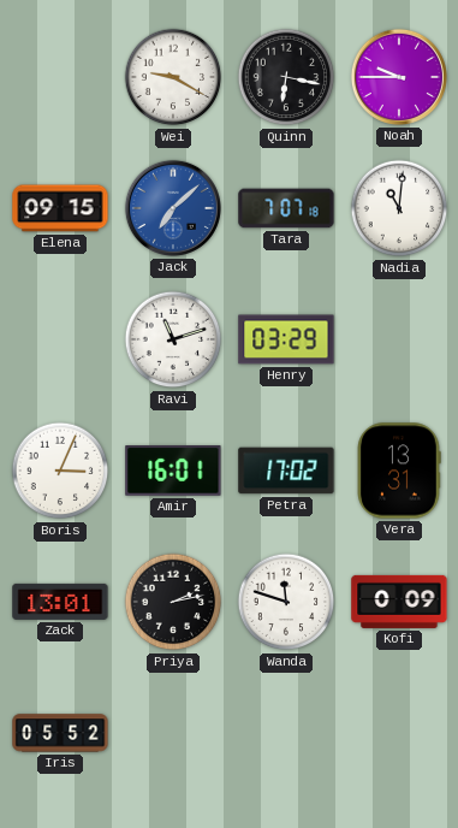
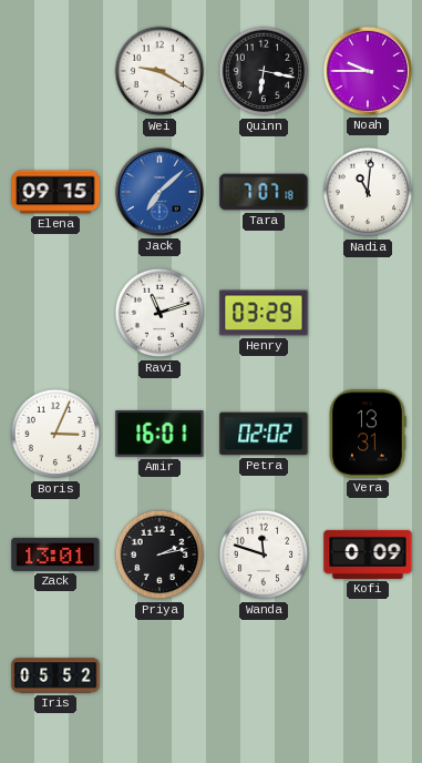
Petra: 17:02 -> 02:02
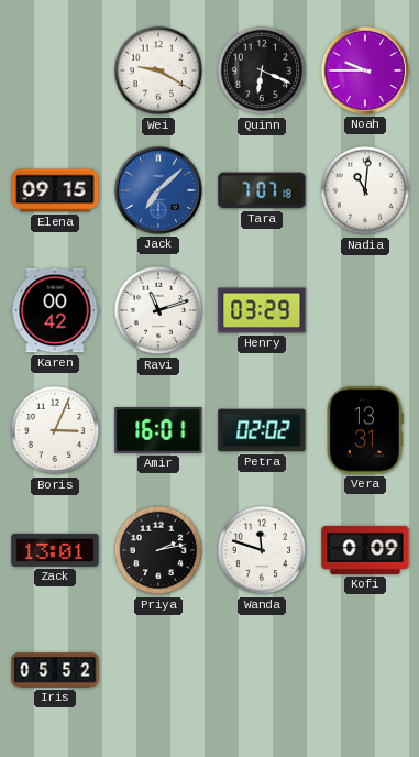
Quinn: 6:17 -> 6:19
Karen: none -> 00:42
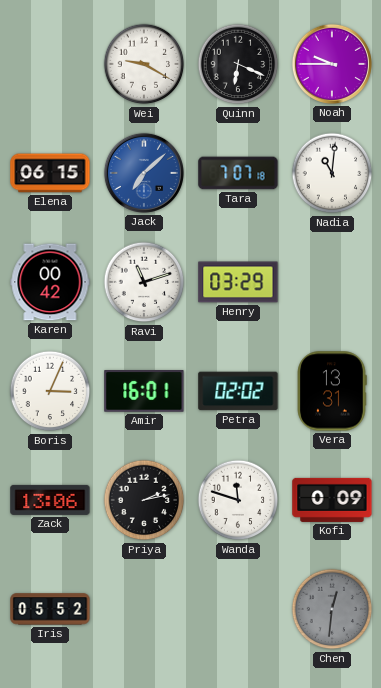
Elena: 09:15 -> 06:15
Zack: 13:01 -> 13:06
Chen: none -> 12:31
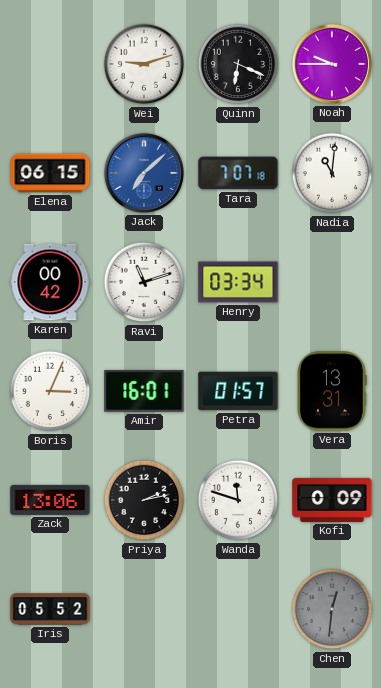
Wei: 9:20 -> 9:12
Henry: 03:29 -> 03:34
Petra: 02:02 -> 01:57
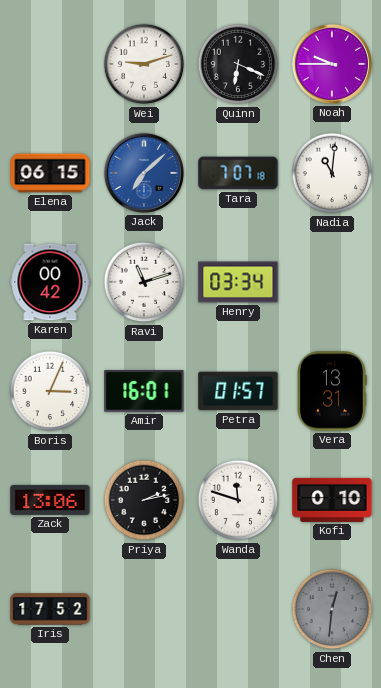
Kofi: 0:09 -> 0:10
Iris: 05:52 -> 17:52
